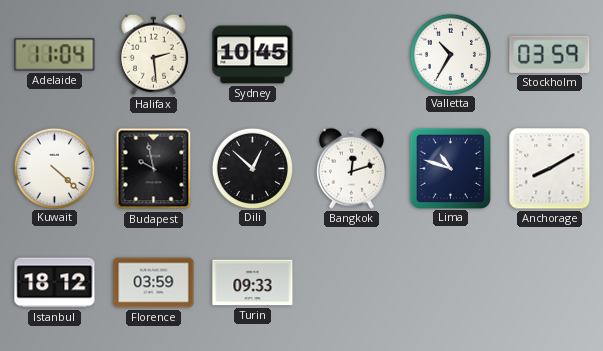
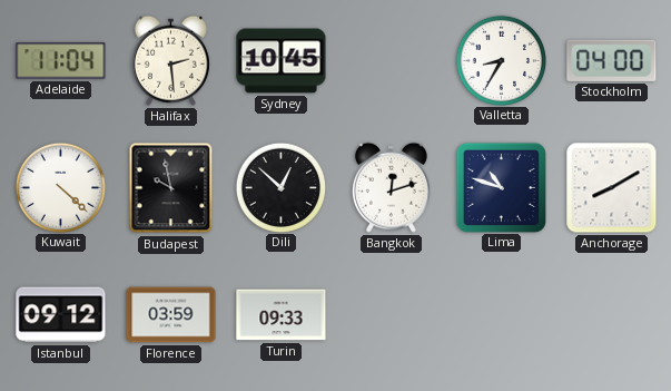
Valletta: 10:35 -> 8:35
Stockholm: 03:59 -> 04:00
Istanbul: 18:12 -> 09:12
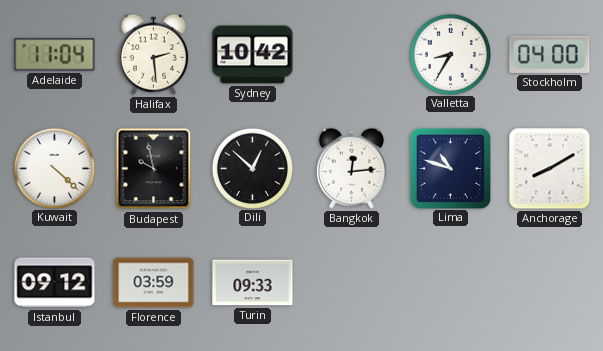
Sydney: 10:45 -> 10:42
Bangkok: 12:12 -> 12:14
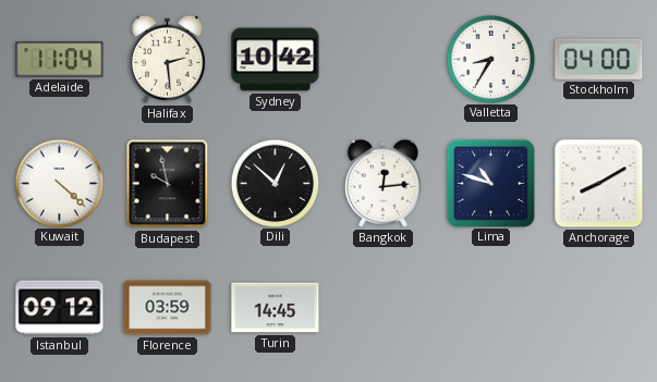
Turin: 09:33 -> 14:45
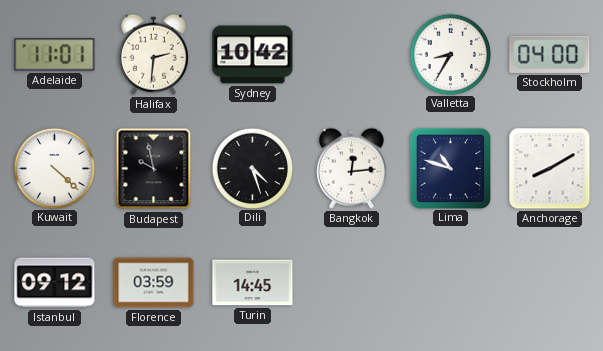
Adelaide: 11:04 -> 11:01
Halifax: 2:29 -> 2:31
Dili: 12:52 -> 4:27
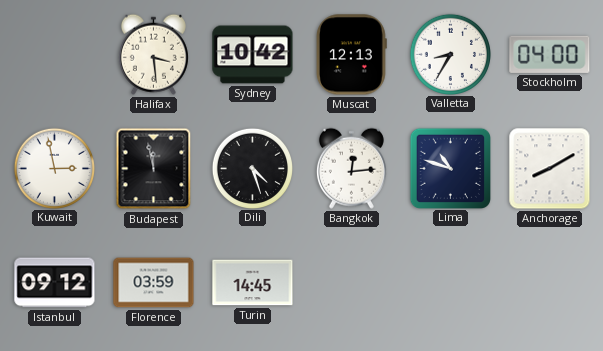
Adelaide: 11:01 -> none
Halifax: 2:31 -> 3:29
Muscat: none -> 12:13
Kuwait: 4:22 -> 2:58
Budapest: 9:58 -> 11:58
